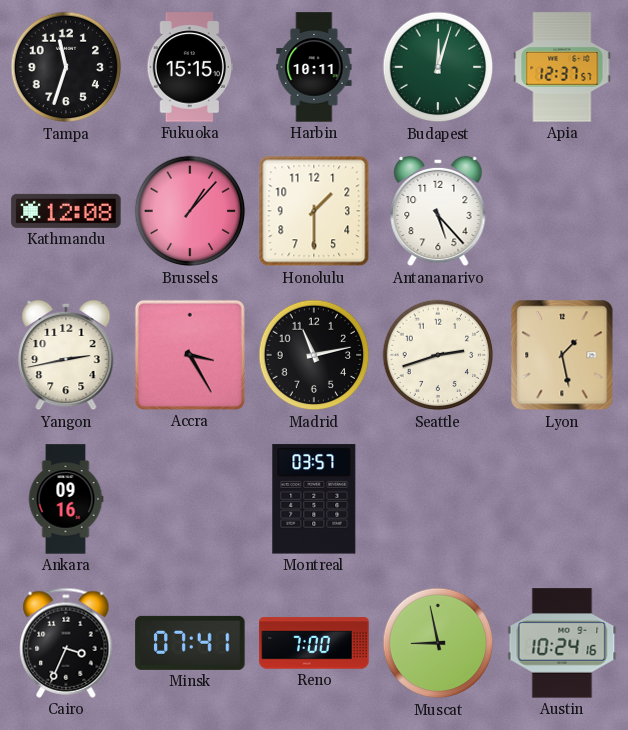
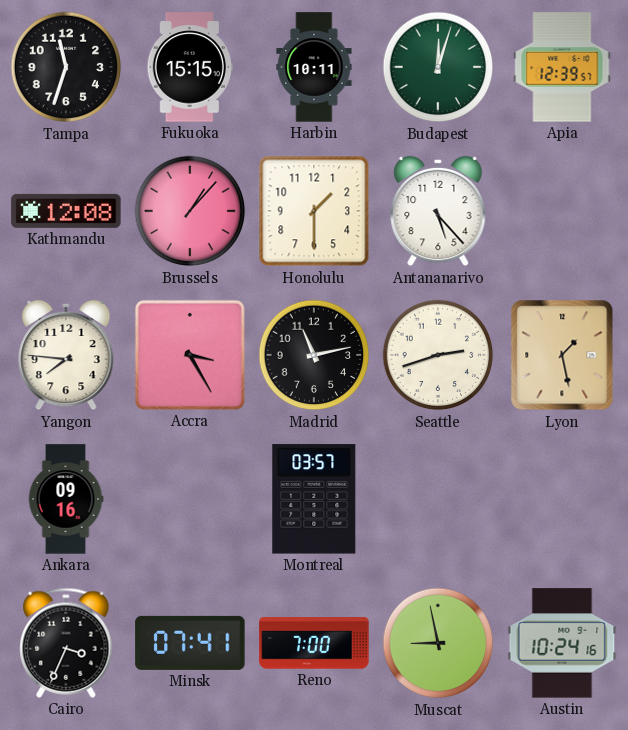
Apia: 12:37 -> 12:39
Yangon: 2:43 -> 7:46
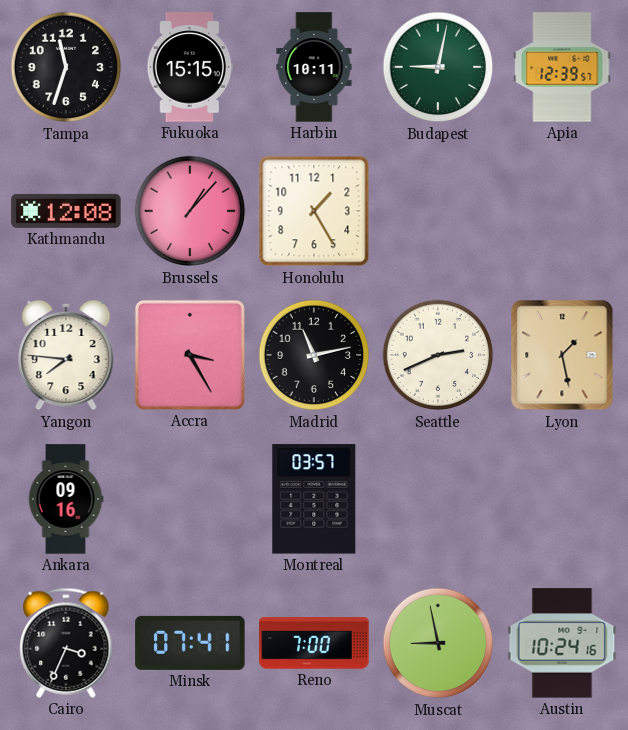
Budapest: 12:03 -> 9:02
Honolulu: 1:30 -> 1:25
Antananarivo: 5:23 -> none
Seattle: 2:42 -> 2:41
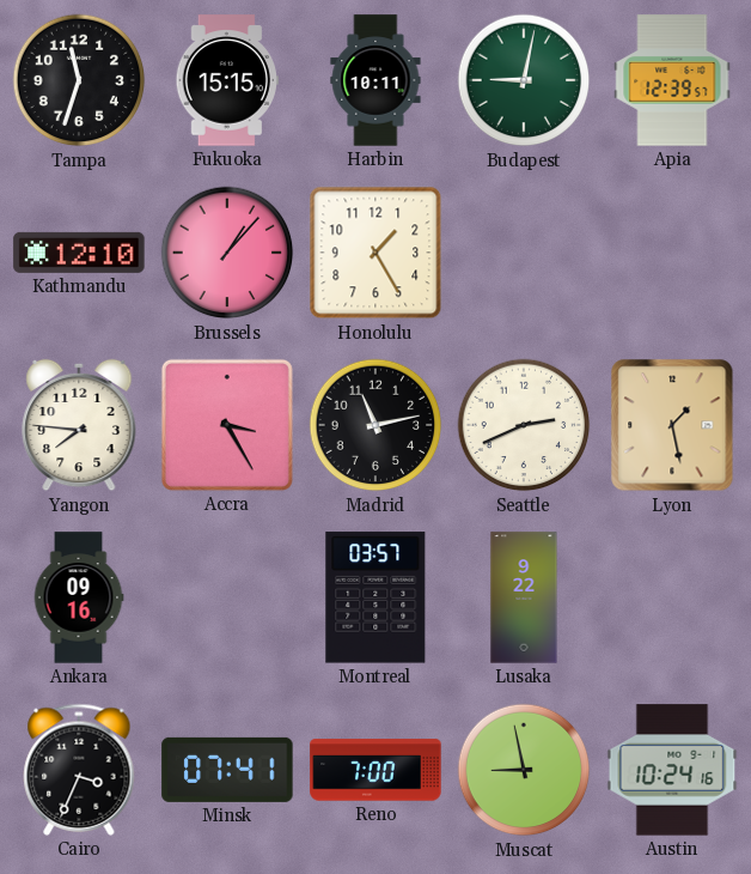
Kathmandu: 12:08 -> 12:10
Lusaka: none -> 9:22
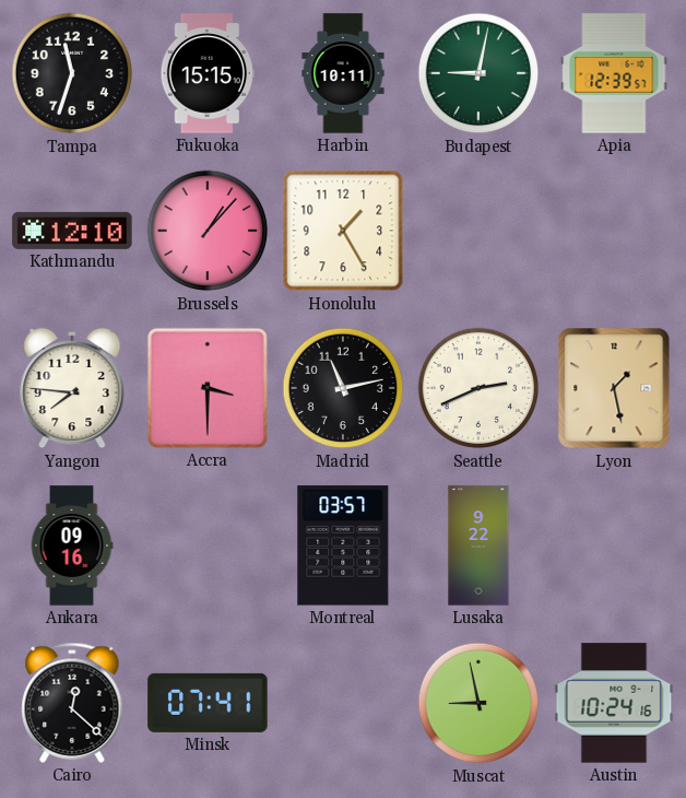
Accra: 3:25 -> 3:30
Cairo: 3:34 -> 12:22
Reno: 7:00 -> none
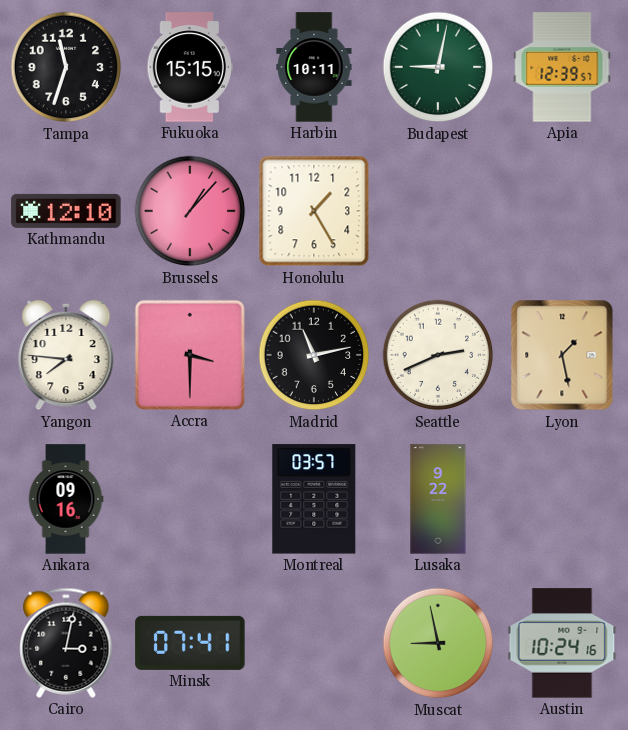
Cairo: 12:22 -> 3:02
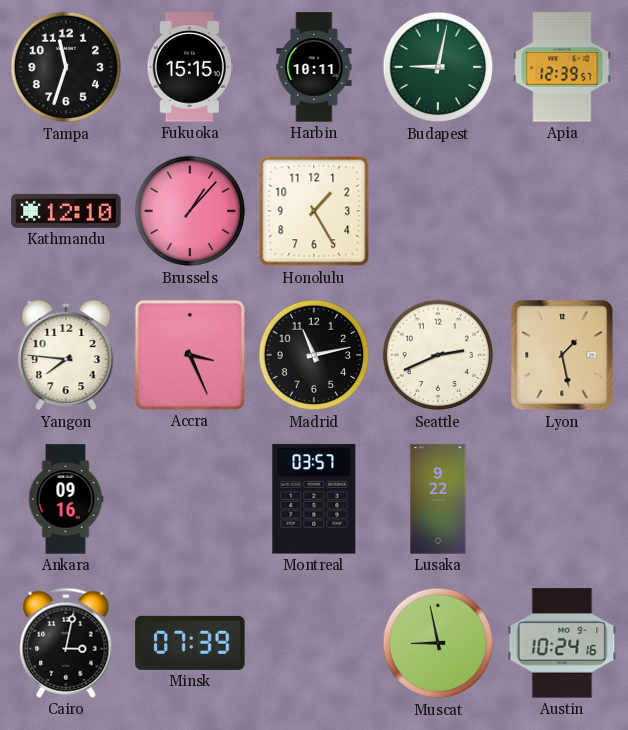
Accra: 3:30 -> 3:26
Minsk: 07:41 -> 07:39
